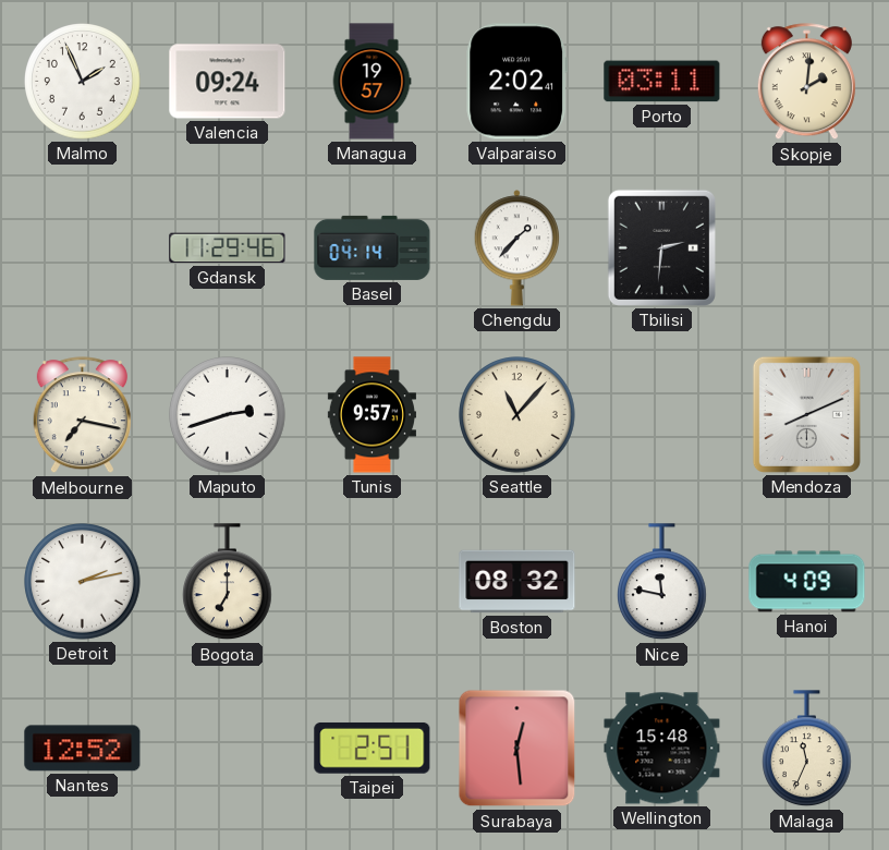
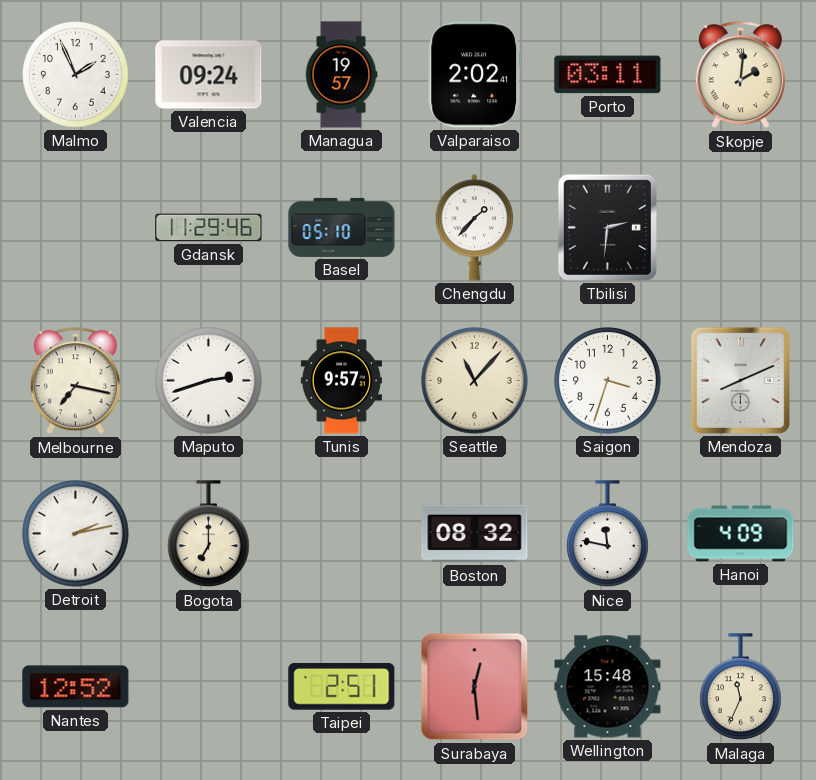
Basel: 04:14 -> 05:10
Saigon: none -> 3:33
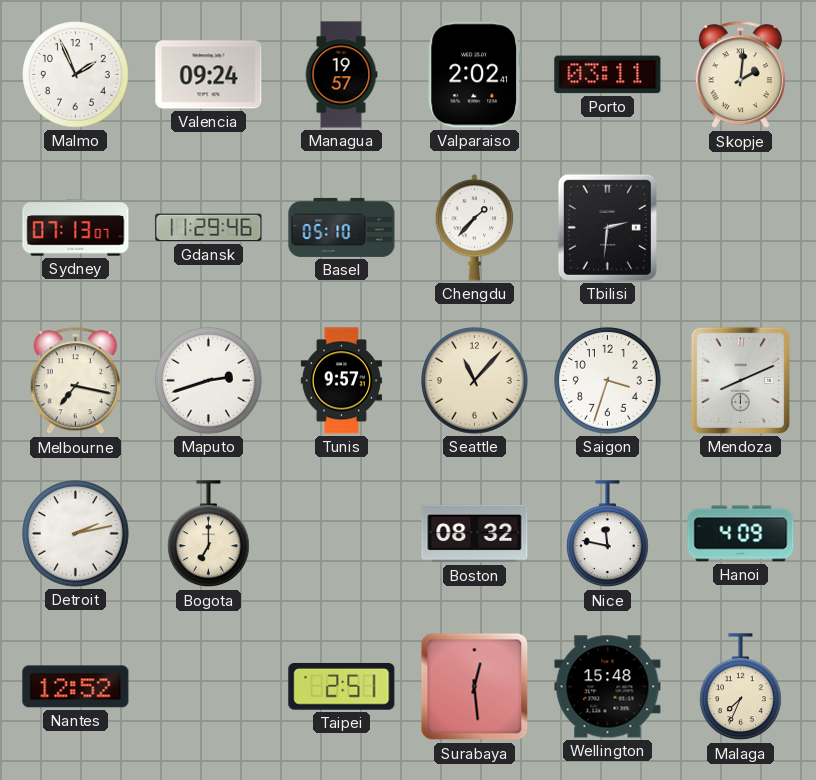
Sydney: none -> 07:13
Malaga: 11:34 -> 7:34
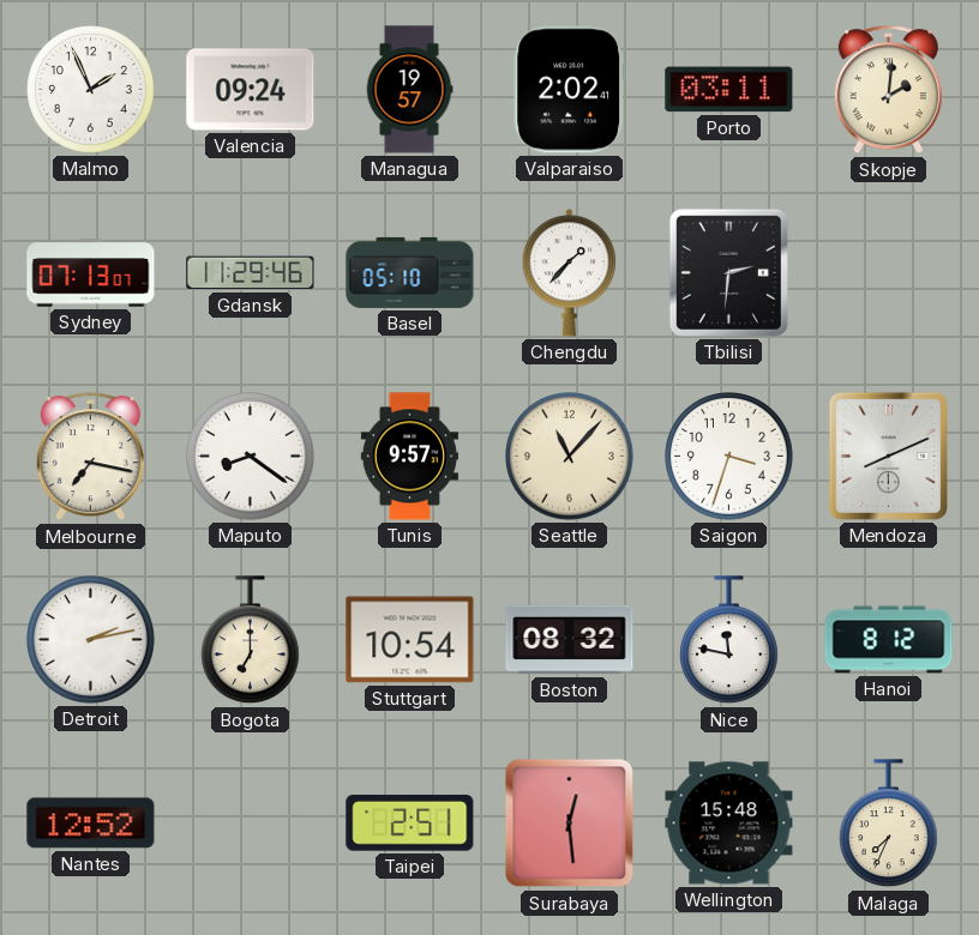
Maputo: 2:42 -> 8:21
Stuttgart: none -> 10:54
Hanoi: 4:09 -> 8:12
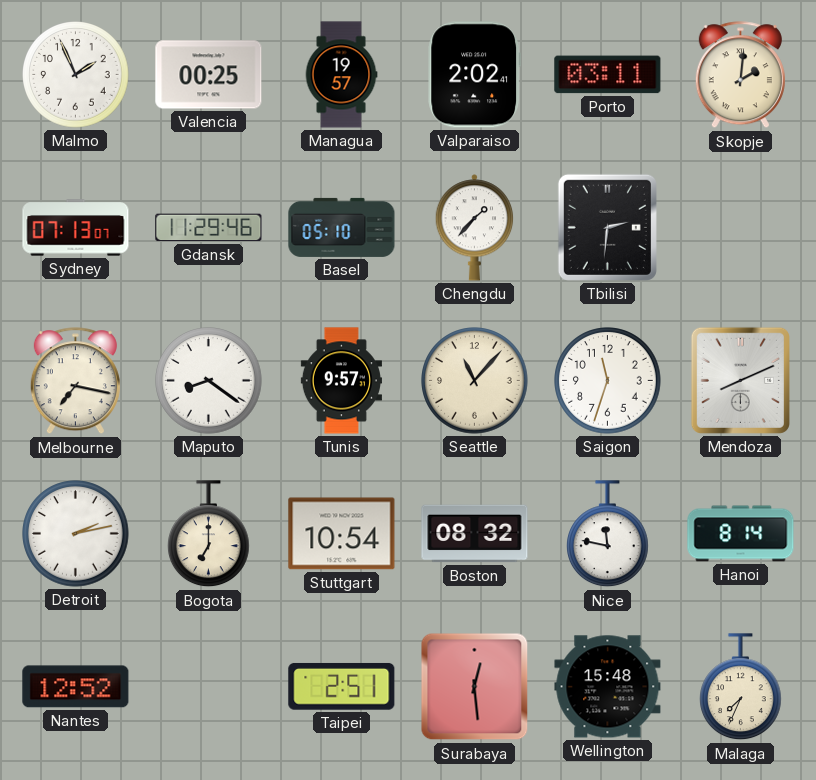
Valencia: 09:24 -> 00:25
Saigon: 3:33 -> 11:33
Hanoi: 8:12 -> 8:14
